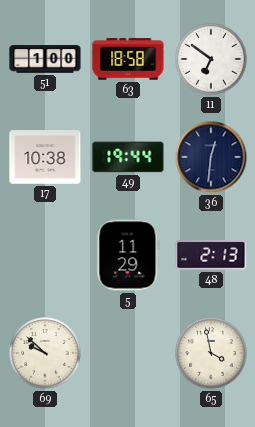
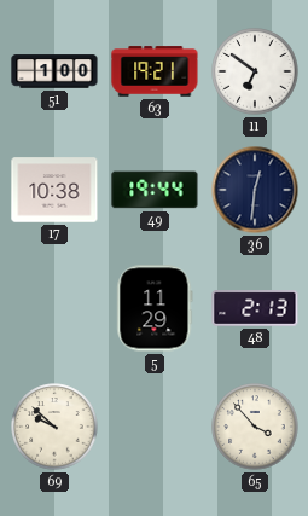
63: 18:58 -> 19:21
65: 3:58 -> 3:53
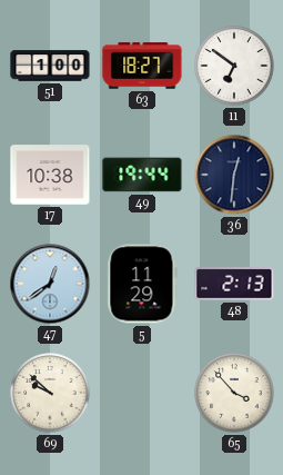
63: 19:21 -> 18:27
47: none -> 12:39
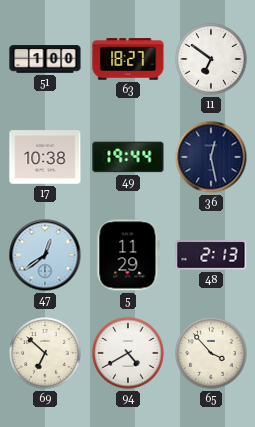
36: 12:31 -> 12:28
69: 9:52 -> 6:52
94: none -> 4:40
